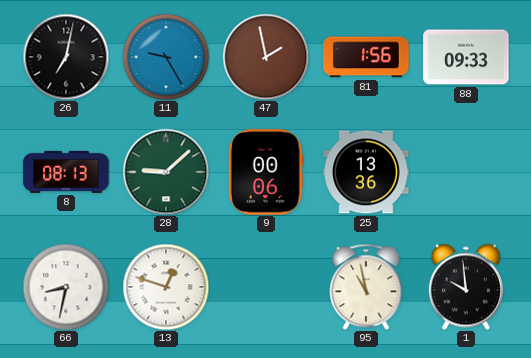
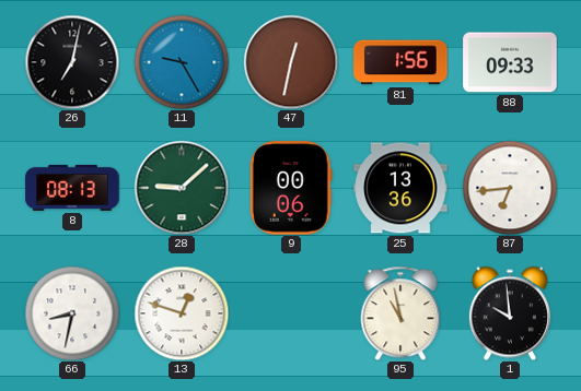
47: 1:58 -> 12:32
87: none -> 6:44
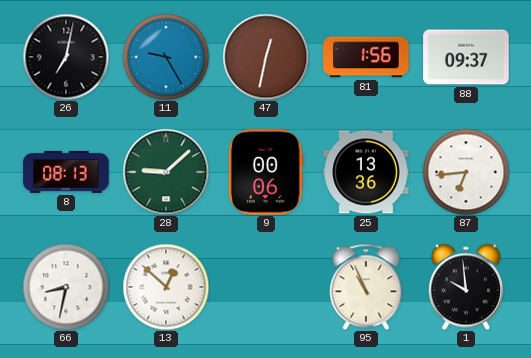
88: 09:33 -> 09:37
13: 12:48 -> 12:52
95: 10:58 -> 10:56
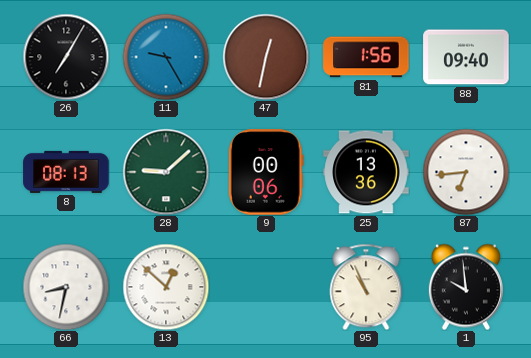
26: 7:02 -> 7:05
88: 09:37 -> 09:40
